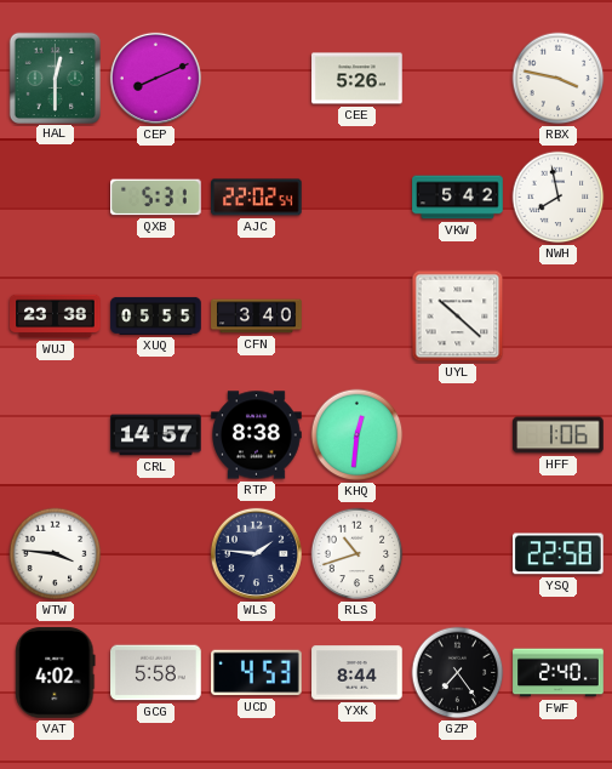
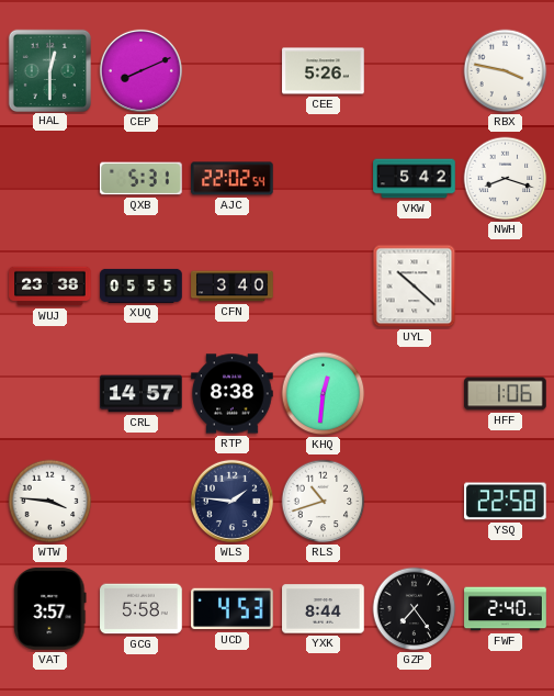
NWH: 7:58 -> 8:18
VAT: 4:02 -> 3:57
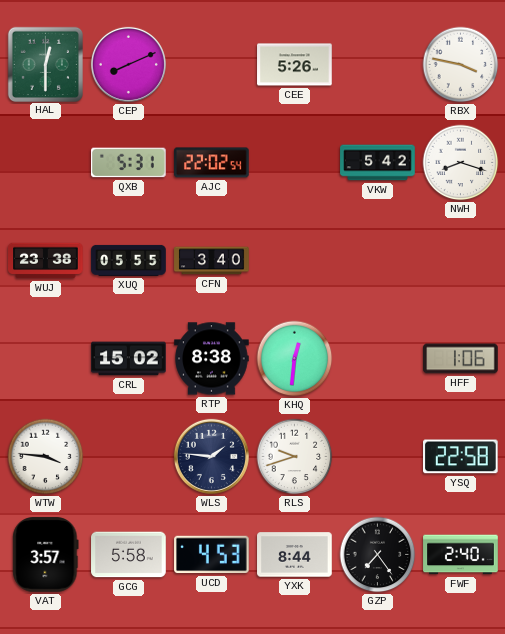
UYL: 10:22 -> none
CRL: 14:57 -> 15:02
RLS: 10:42 -> 9:42
